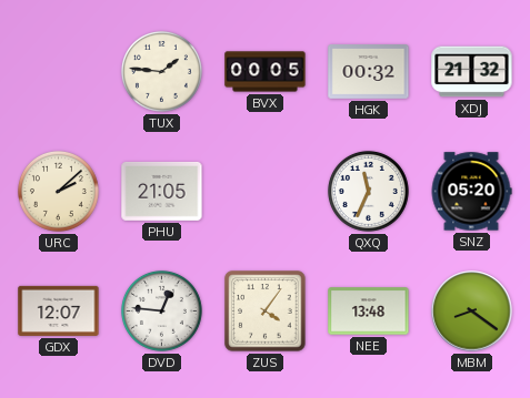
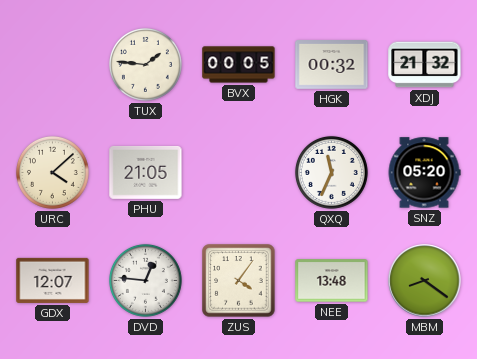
URC: 2:08 -> 4:08
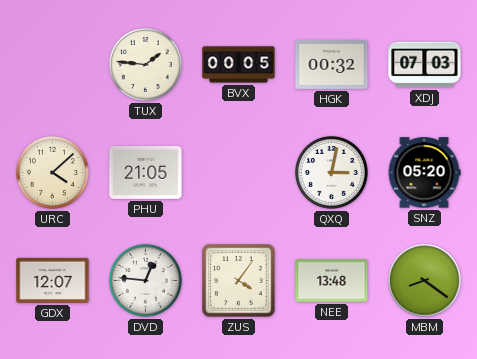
XDJ: 21:32 -> 07:03
QXQ: 11:34 -> 3:02
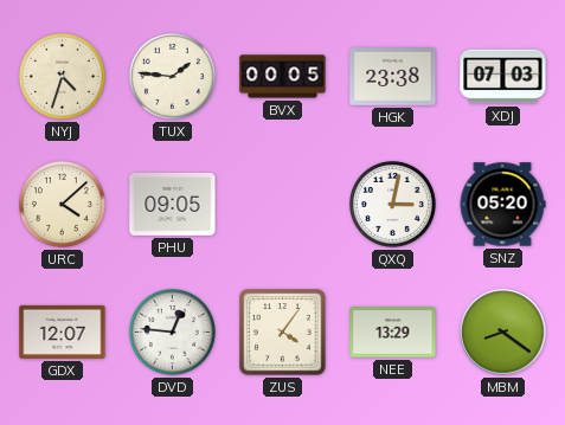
NYJ: none -> 4:33
HGK: 00:32 -> 23:38
PHU: 21:05 -> 09:05
NEE: 13:48 -> 13:29
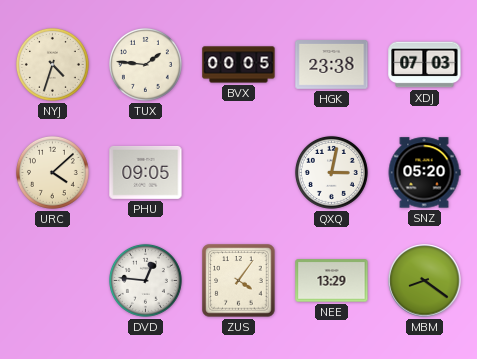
GDX: 12:07 -> none
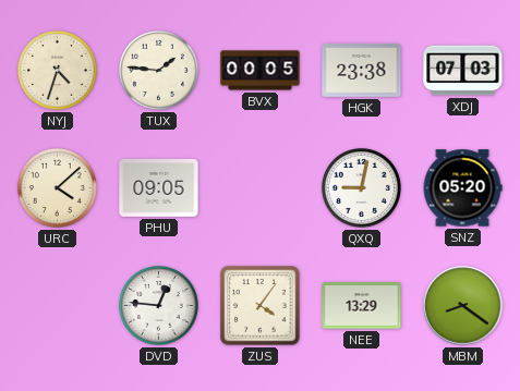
QXQ: 3:02 -> 9:02
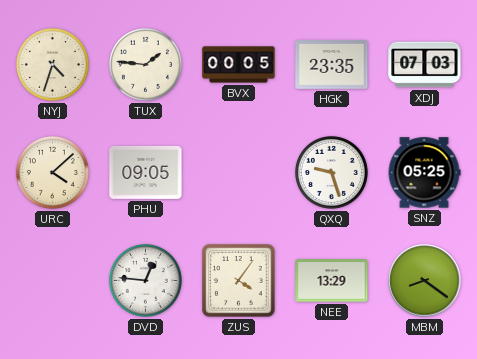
HGK: 23:38 -> 23:35
QXQ: 9:02 -> 9:27
SNZ: 05:20 -> 05:25
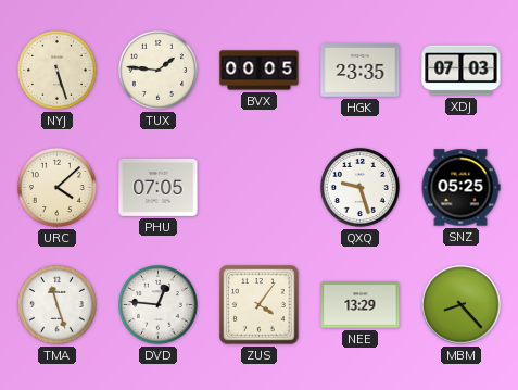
NYJ: 4:33 -> 5:27
PHU: 09:05 -> 07:05
TMA: none -> 11:27
MBM: 8:21 -> 8:23
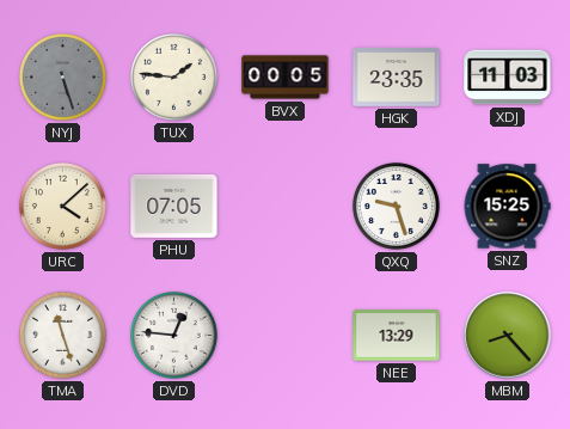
NYJ dial: cream -> grey
XDJ: 07:03 -> 11:03
SNZ: 05:25 -> 15:25
ZUS: 4:06 -> none
